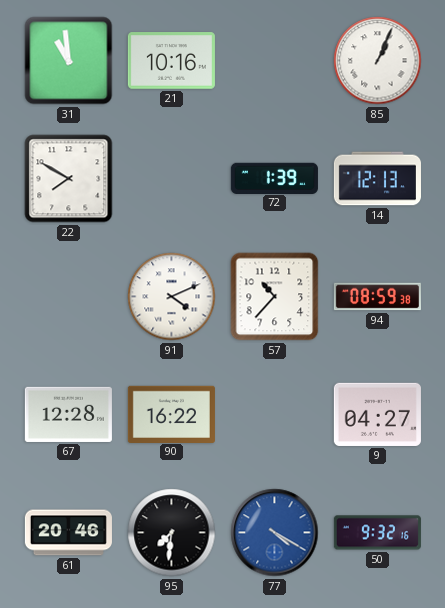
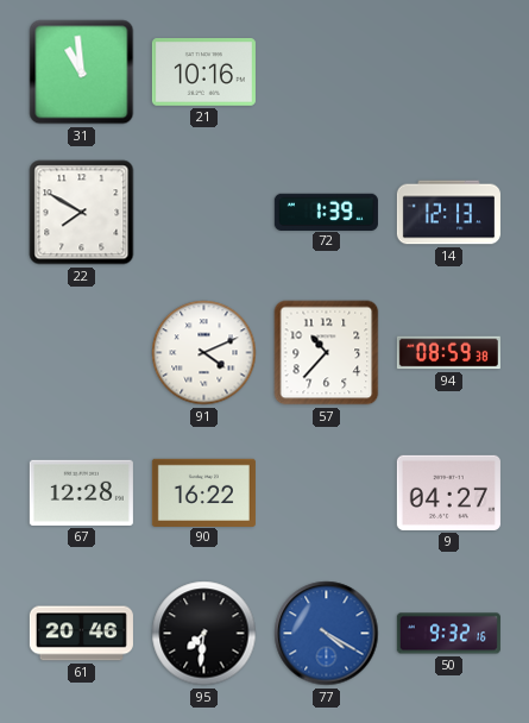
85: 1:04 -> none
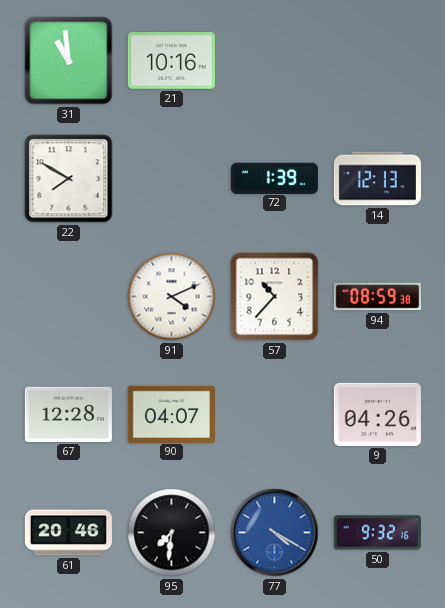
90: 16:22 -> 04:07
9: 04:27 -> 04:26
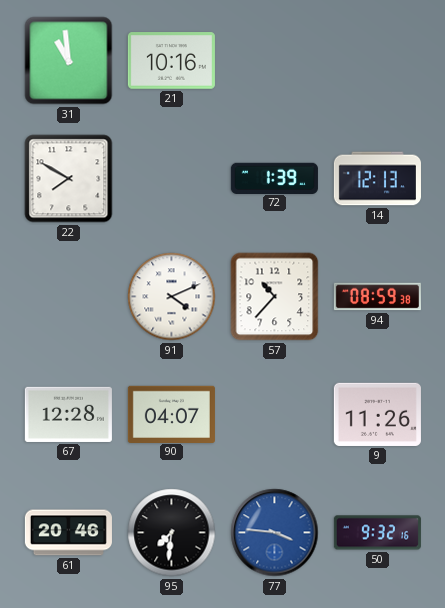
9: 04:26 -> 11:26
77: 4:20 -> 3:46
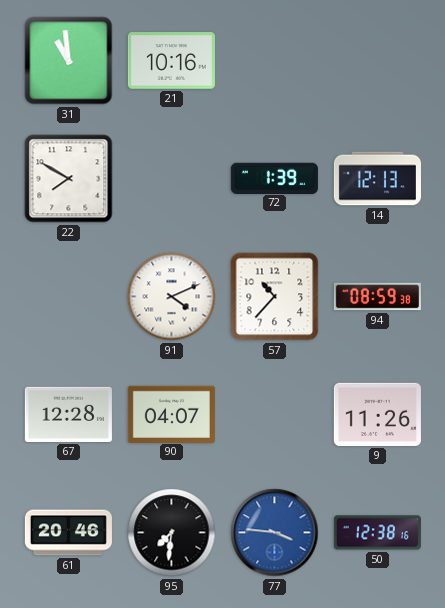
50: 9:32 -> 12:38
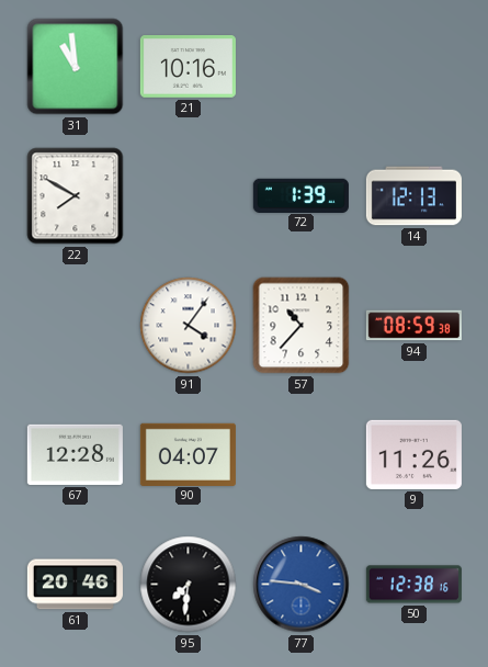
91: 4:11 -> 4:06
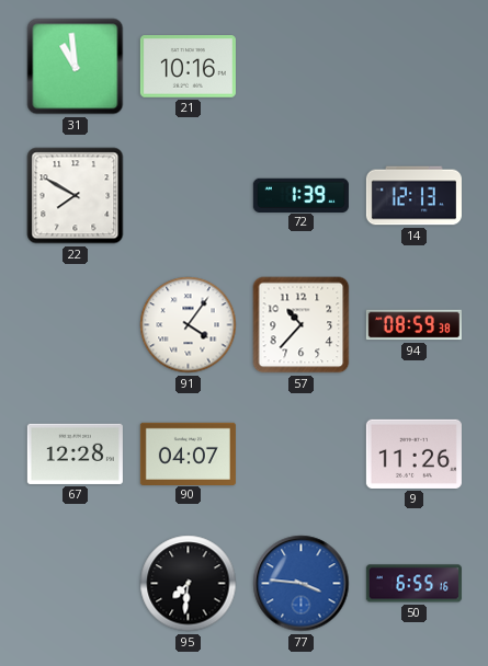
61: 20:46 -> none
50: 12:38 -> 6:55
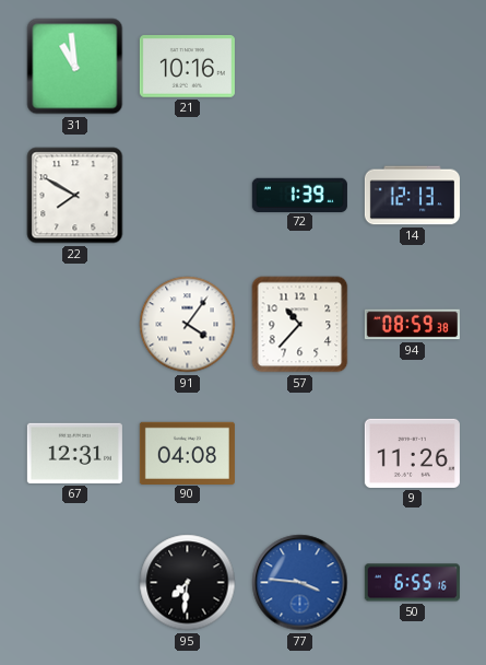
67: 12:28 -> 12:31
90: 04:07 -> 04:08
